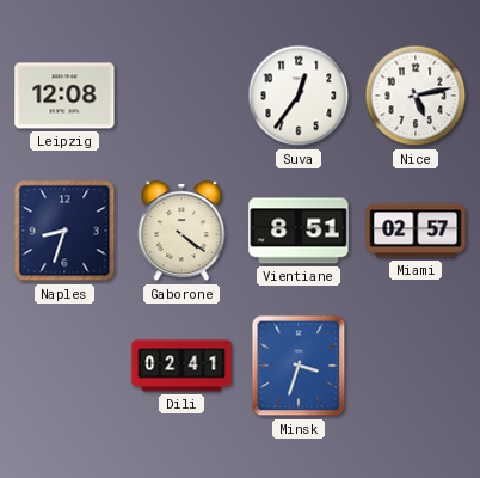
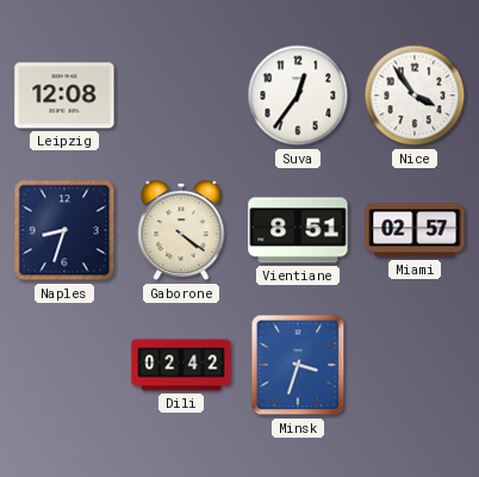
Nice: 5:13 -> 3:54
Dili: 02:41 -> 02:42
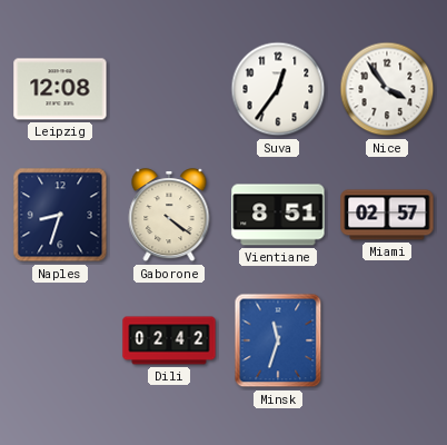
Minsk: 3:33 -> 11:33
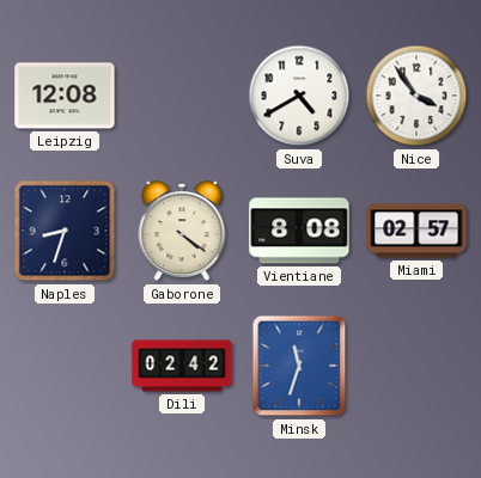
Suva: 12:36 -> 4:40
Vientiane: 8:51 -> 8:08
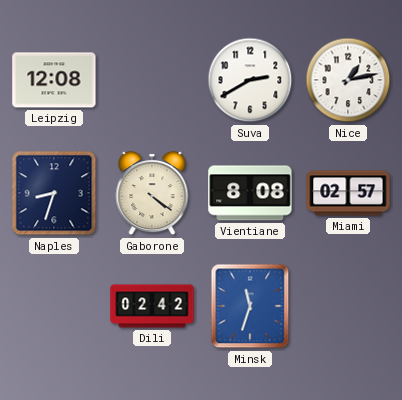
Suva: 4:40 -> 2:40
Nice: 3:54 -> 1:13
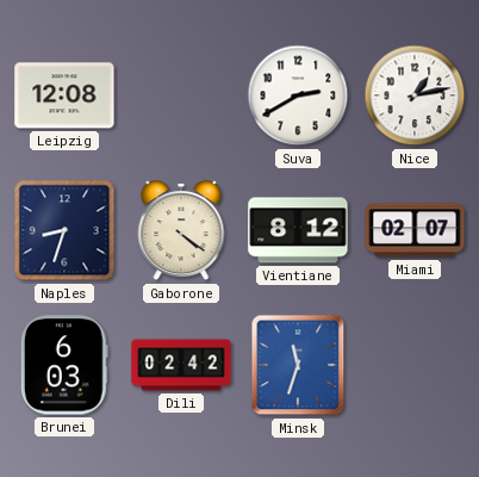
Vientiane: 8:08 -> 8:12
Miami: 02:57 -> 02:07
Brunei: none -> 6:03
